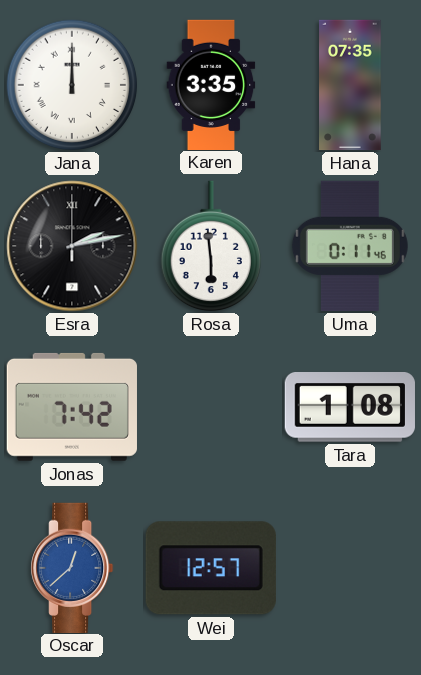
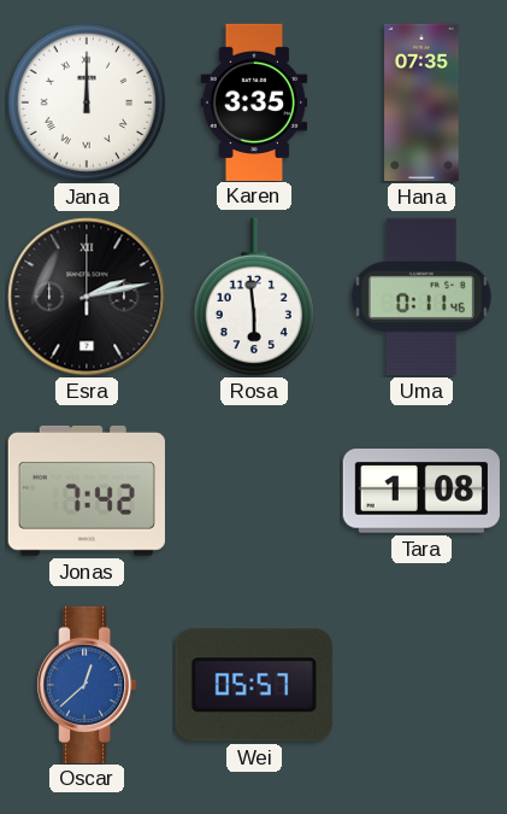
Wei: 12:57 -> 05:57
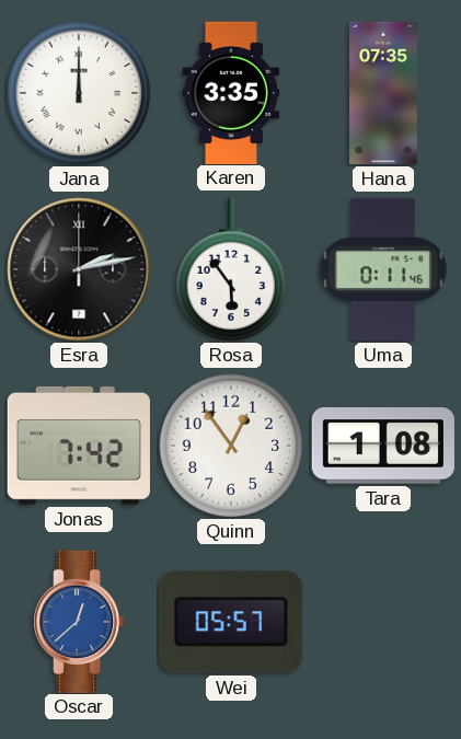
Rosa: 5:59 -> 5:54
Quinn: none -> 12:54
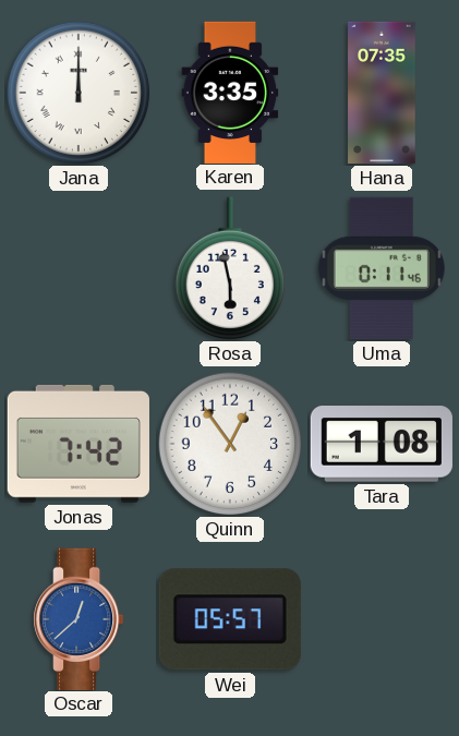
Esra: 2:13 -> none
Rosa: 5:54 -> 5:58
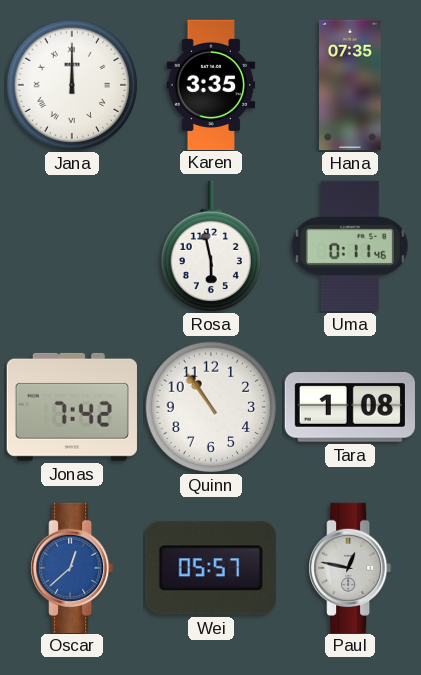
Quinn: 12:54 -> 10:54
Paul: none -> 12:47
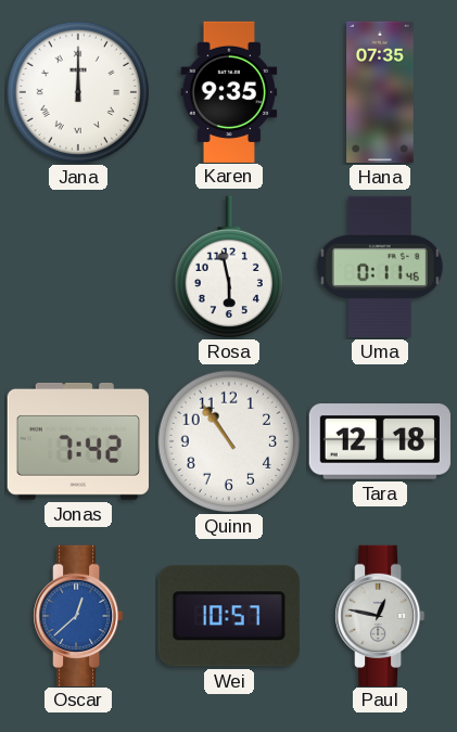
Karen: 3:35 -> 9:35
Tara: 1:08 -> 12:18
Wei: 05:57 -> 10:57
